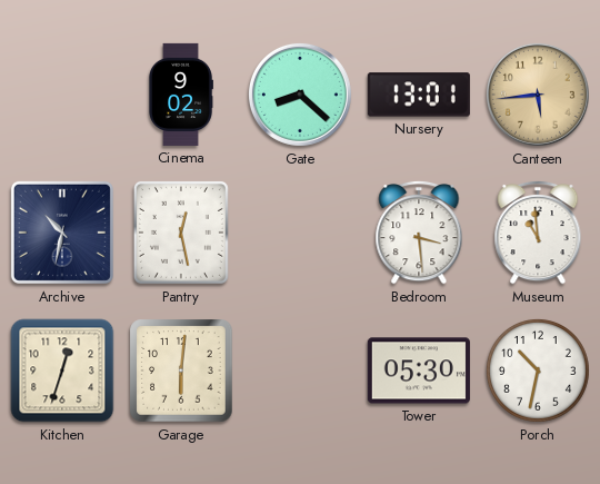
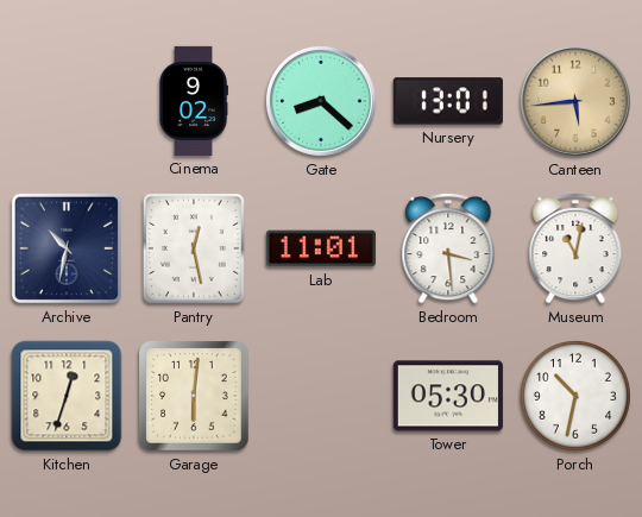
Lab: none -> 11:01
Museum: 10:59 -> 11:02
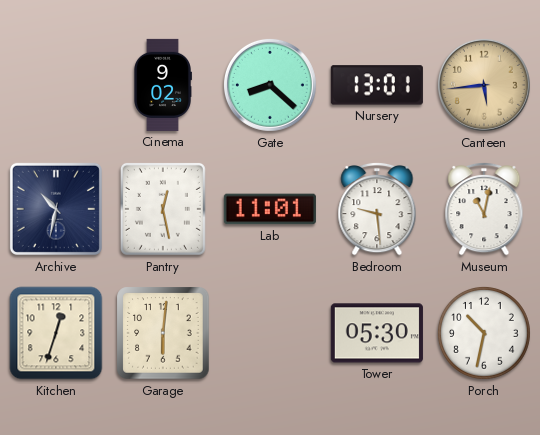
Bedroom: 3:29 -> 9:29
